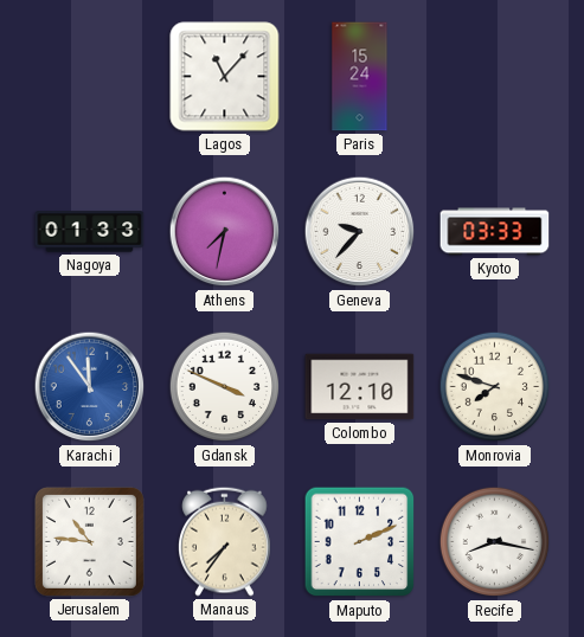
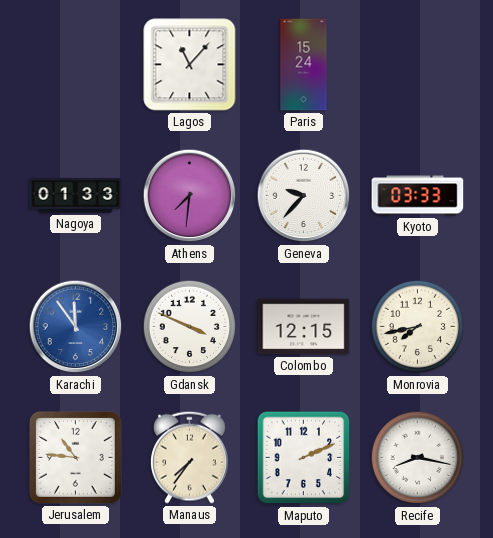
Athens: 7:32 -> 7:31
Colombo: 12:10 -> 12:15
Monrovia: 7:48 -> 7:43
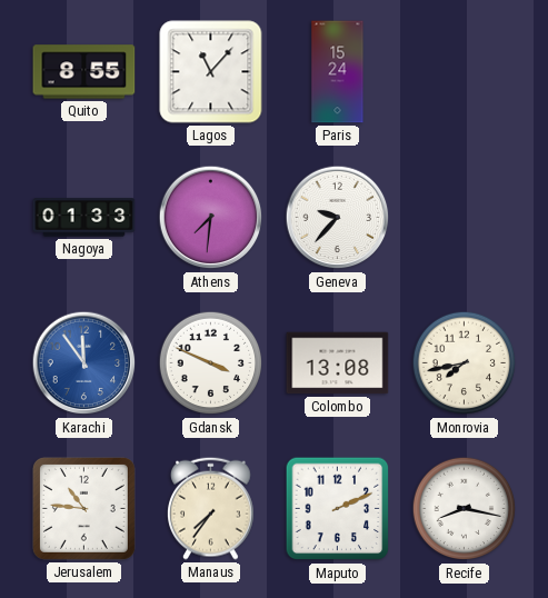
Quito: none -> 8:55
Kyoto: 03:33 -> none
Colombo: 12:15 -> 13:08
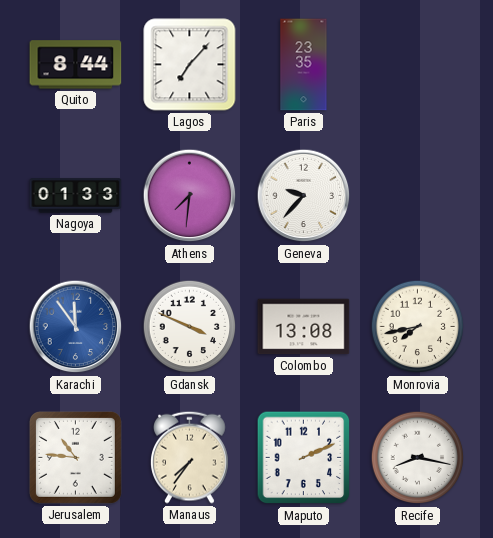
Quito: 8:55 -> 8:44
Lagos: 11:07 -> 7:07
Paris: 15:24 -> 23:35
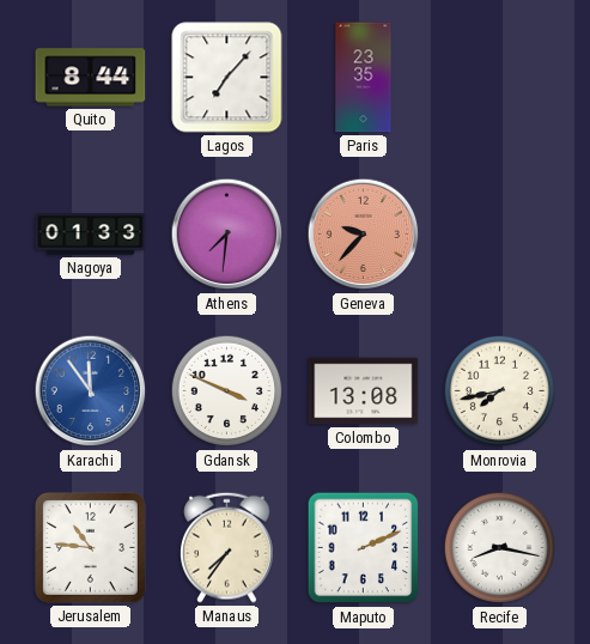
Geneva dial: white -> salmon
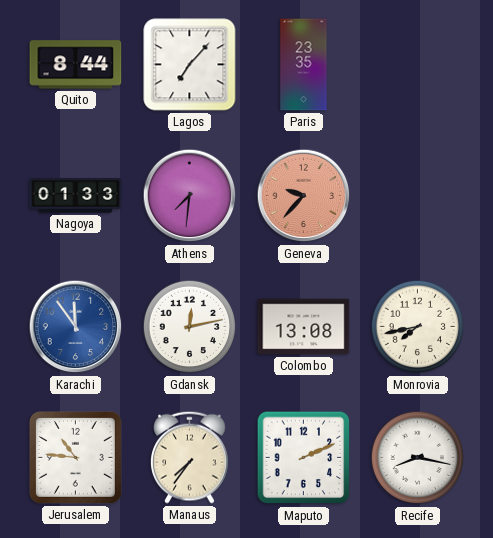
Gdansk: 3:49 -> 12:13
